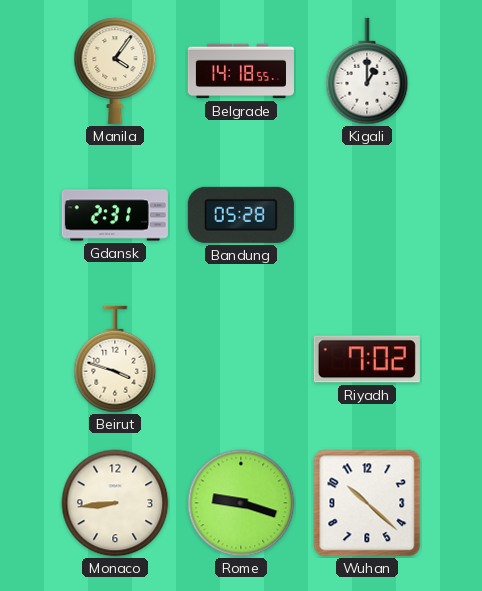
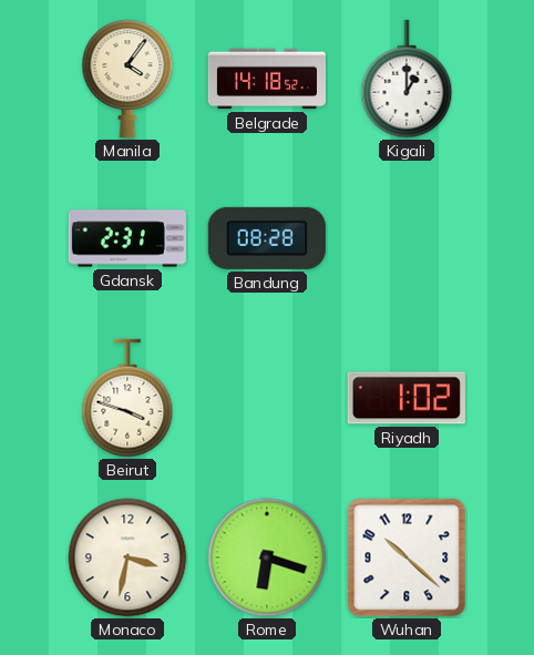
Belgrade: 14:18:55 -> 14:18:52
Bandung: 05:28 -> 08:28
Riyadh: 7:02 -> 1:02
Monaco: 8:44 -> 3:32
Rome: 9:18 -> 6:18
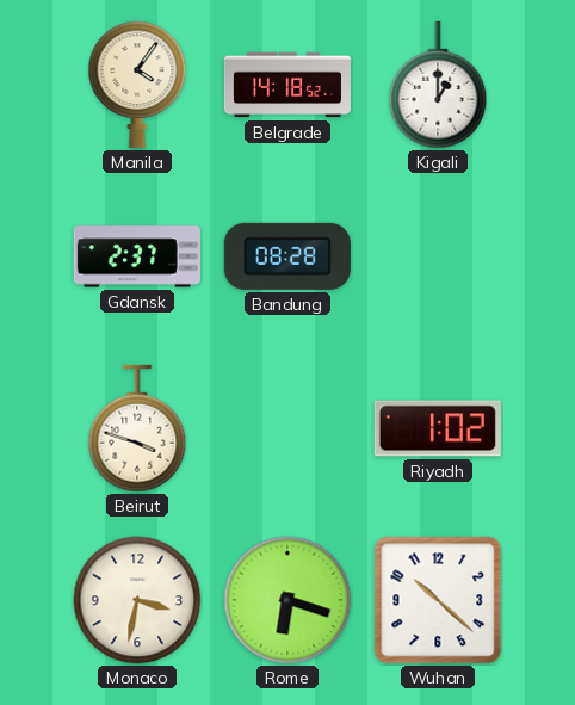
Gdansk: 2:31 -> 2:37
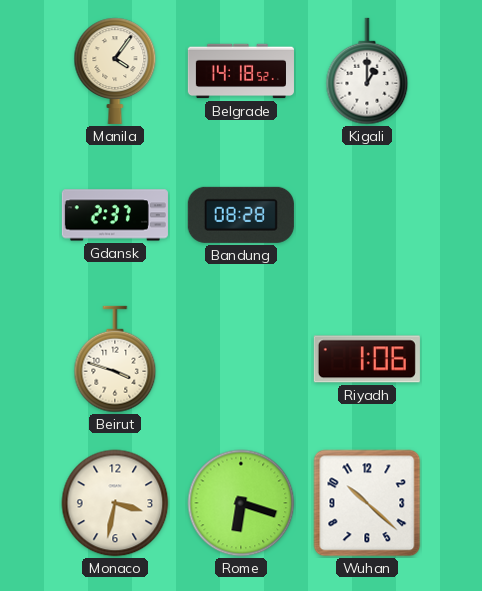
Riyadh: 1:02 -> 1:06
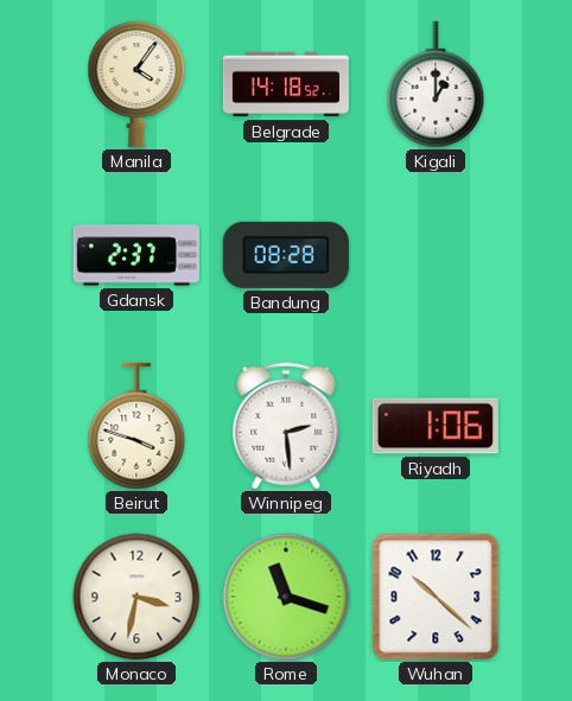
Winnipeg: none -> 2:29
Rome: 6:18 -> 11:18
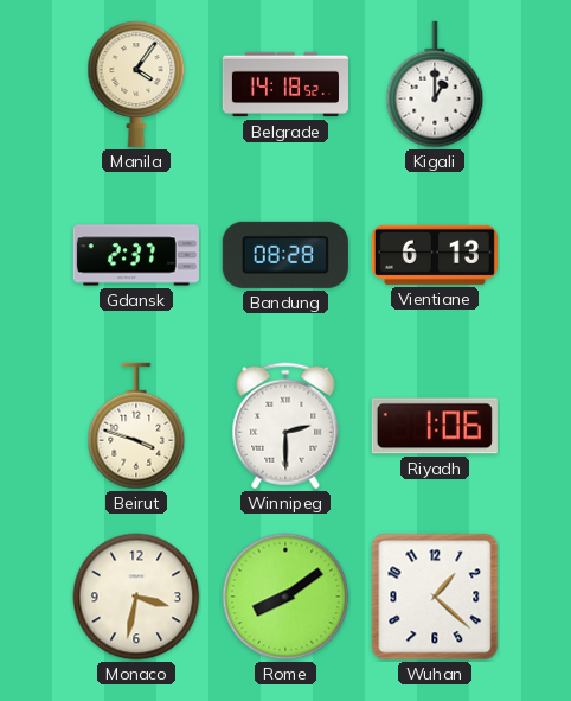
Vientiane: none -> 6:13
Winnipeg: 2:29 -> 2:30
Rome: 11:18 -> 8:09
Wuhan: 10:22 -> 1:22
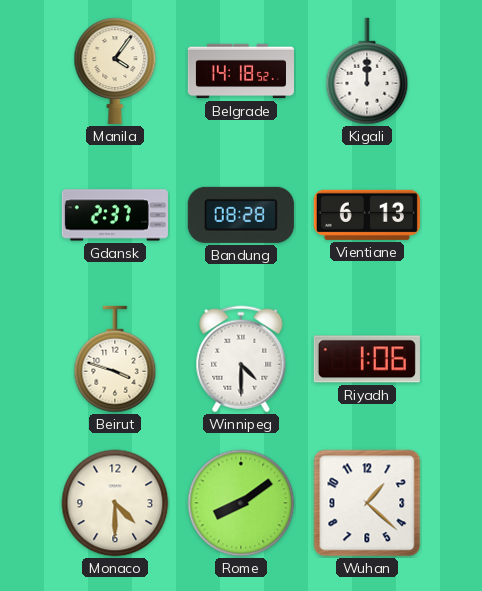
Kigali: 1:00 -> 12:00
Winnipeg: 2:30 -> 4:30
Monaco: 3:32 -> 4:30
